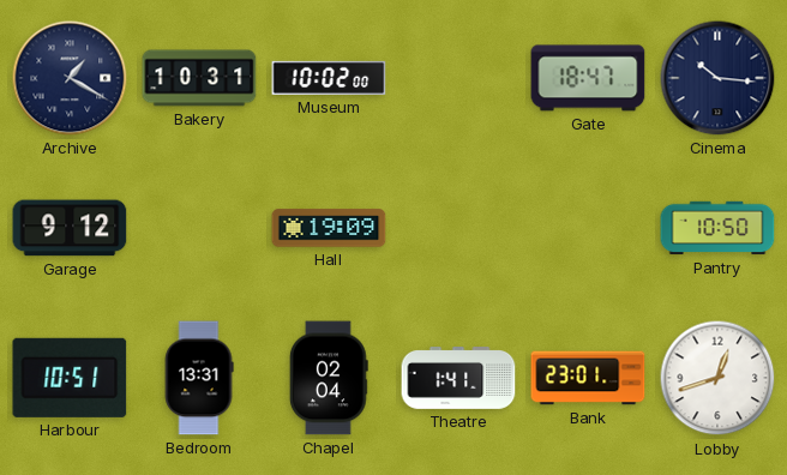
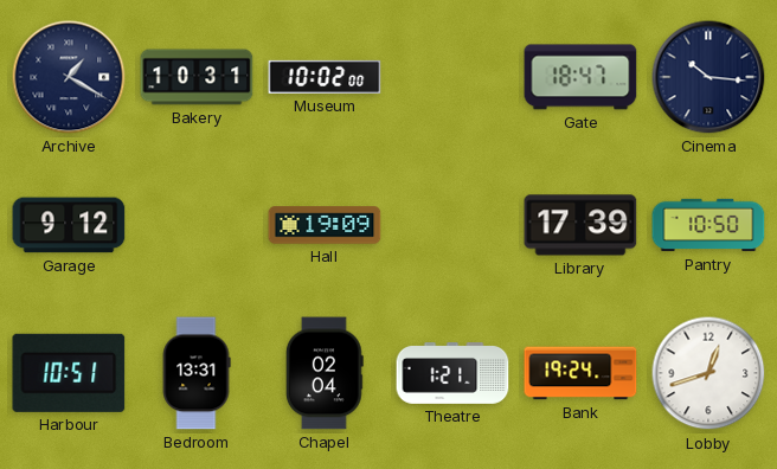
Library: none -> 17:39
Theatre: 1:41 -> 1:21
Bank: 23:01 -> 19:24
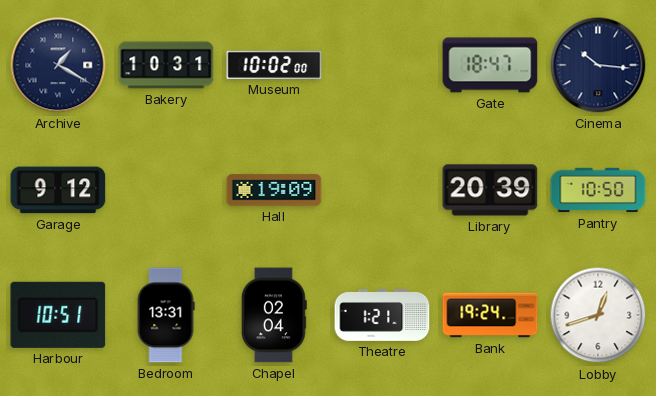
Library: 17:39 -> 20:39
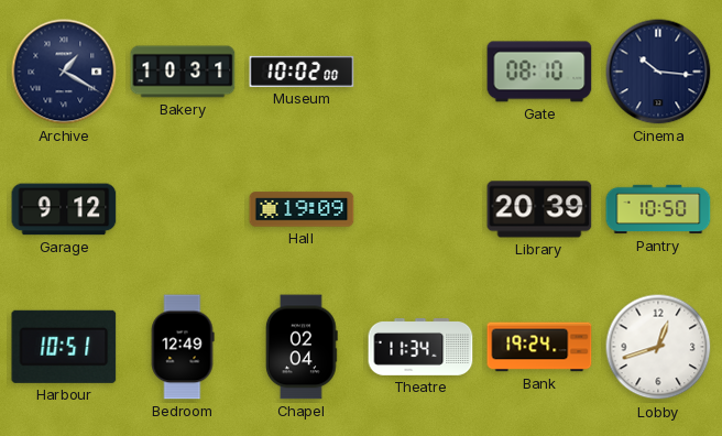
Gate: 18:47 -> 08:10
Bedroom: 13:31 -> 12:49
Theatre: 1:21 -> 11:34
